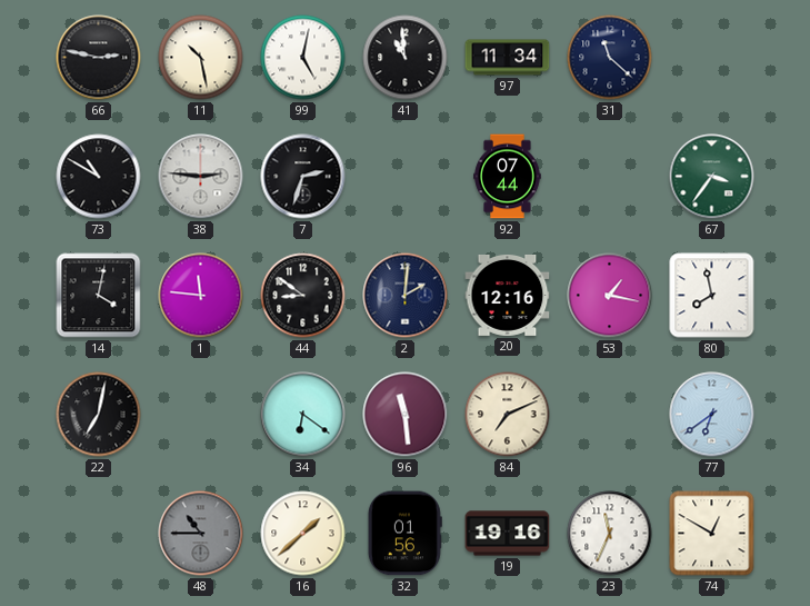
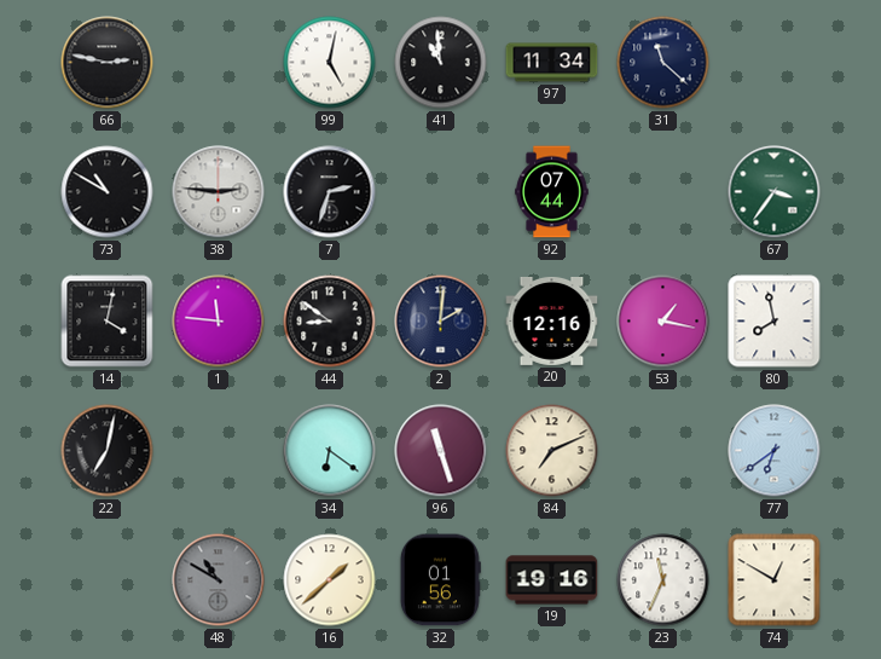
11: 10:28 -> none
96: 11:29 -> 11:27
48: 10:45 -> 10:50
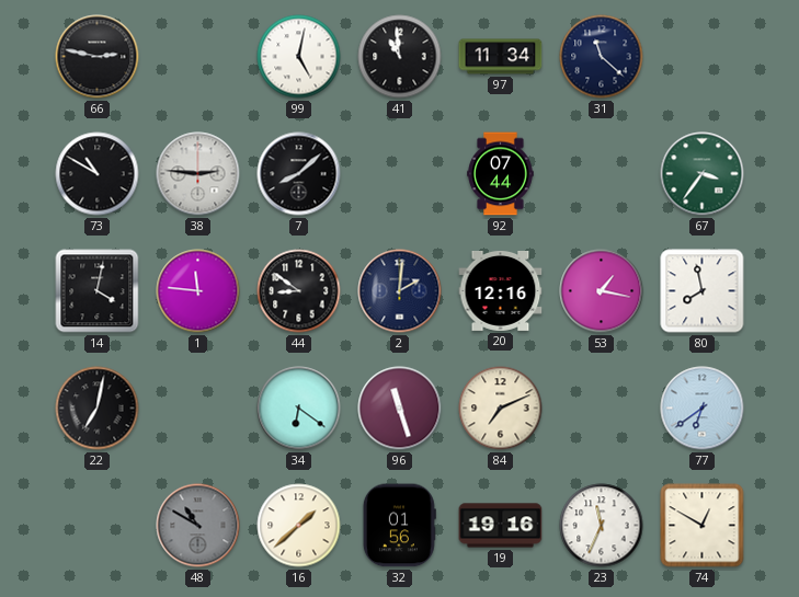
7: 2:33 -> 8:08
